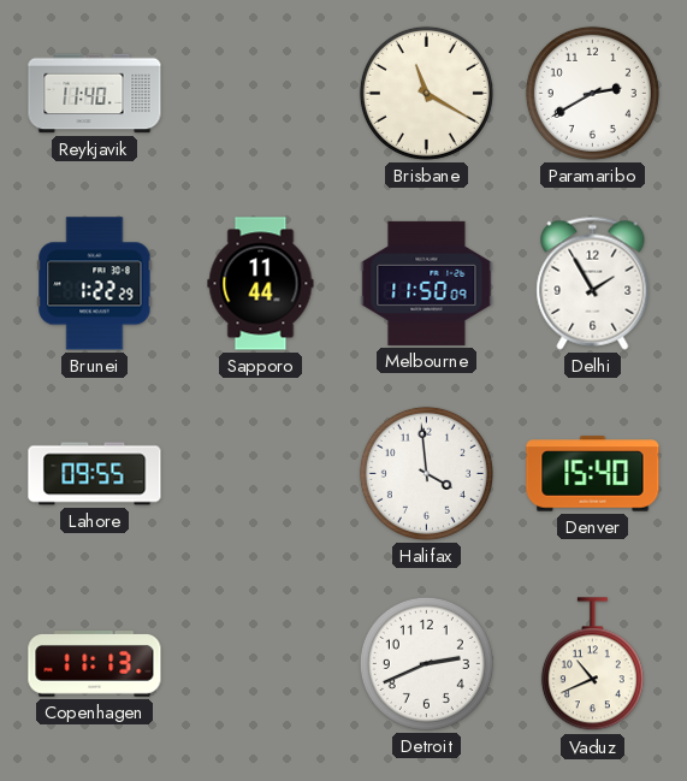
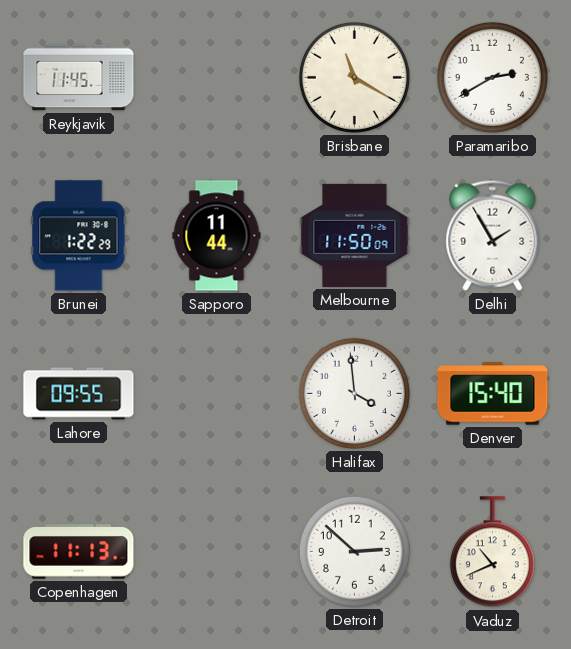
Reykjavik: 11:40 -> 11:45
Detroit: 2:41 -> 2:52
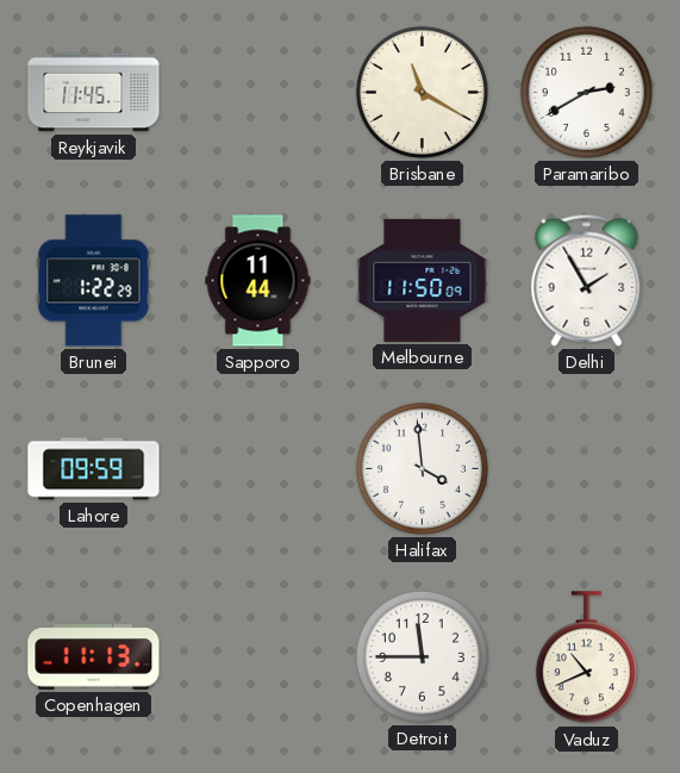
Lahore: 09:55 -> 09:59
Denver: 15:40 -> none
Detroit: 2:52 -> 11:45
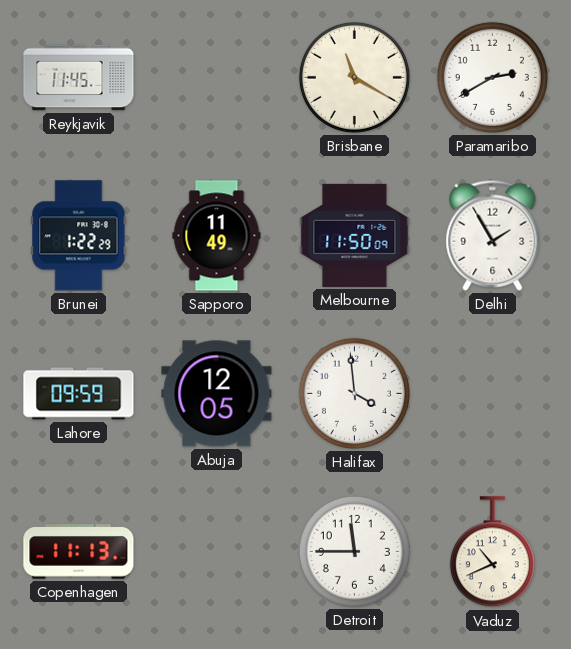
Sapporo: 11:44 -> 11:49
Abuja: none -> 12:05
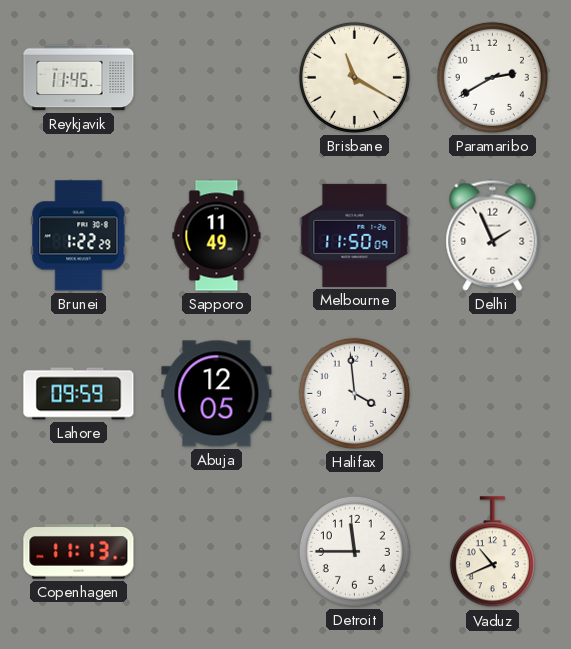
Delhi: 1:55 -> 1:56
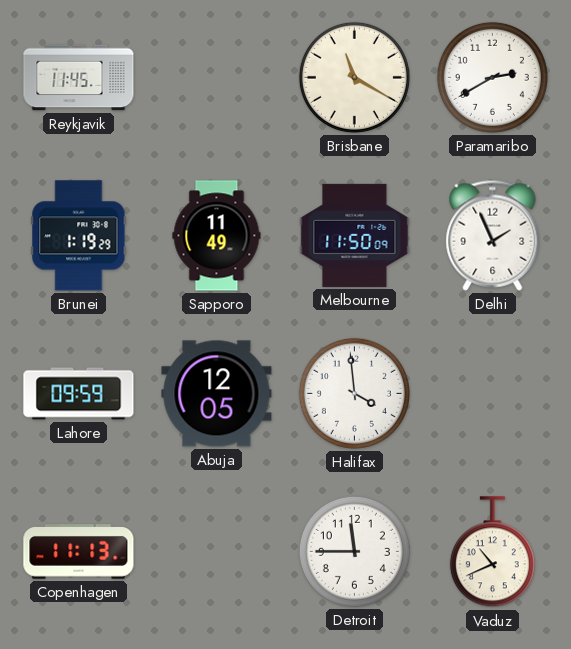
Brunei: 1:22 -> 1:19
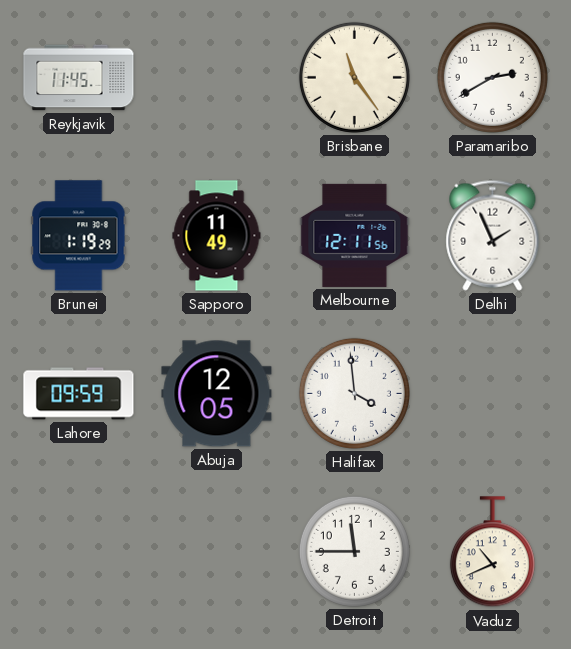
Brisbane: 11:20 -> 11:24
Melbourne: 11:50 -> 12:11
Copenhagen: 11:13 -> none
